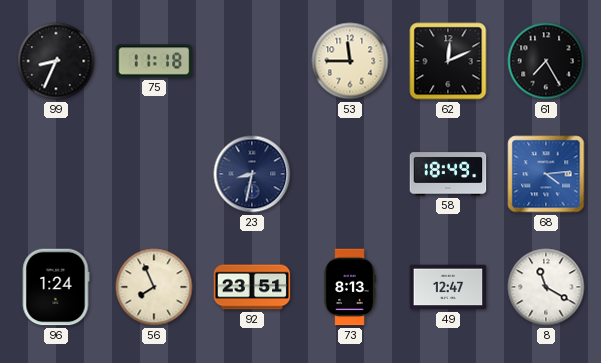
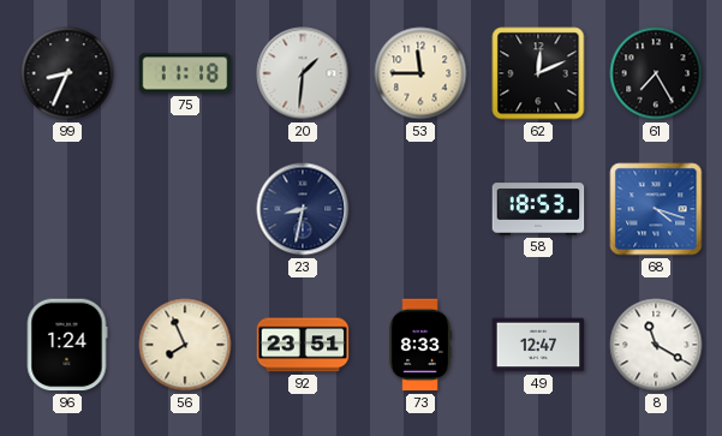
20: none -> 1:31
58: 18:49 -> 18:53
68: 4:14 -> 4:18
73: 8:13 -> 8:33
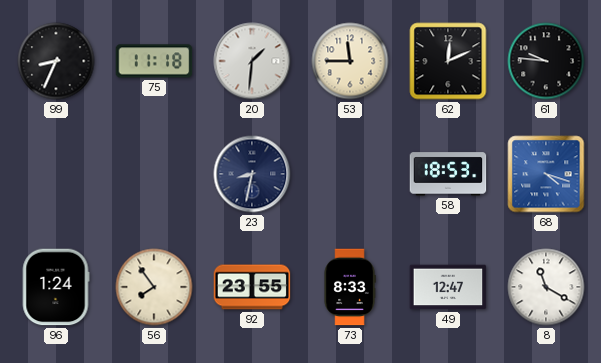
61: 7:25 -> 9:46
56: 7:56 -> 7:54
92: 23:51 -> 23:55
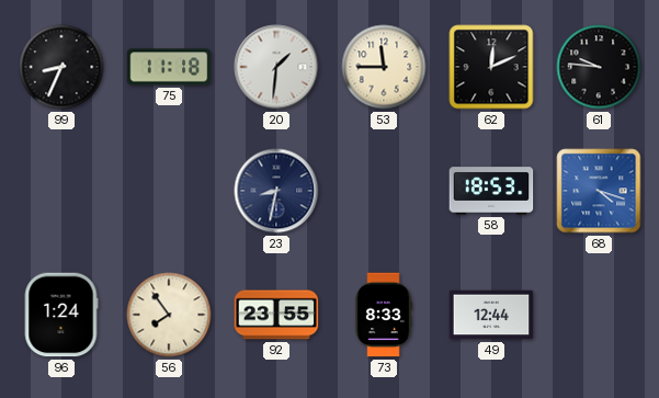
49: 12:47 -> 12:44
8: 11:20 -> none
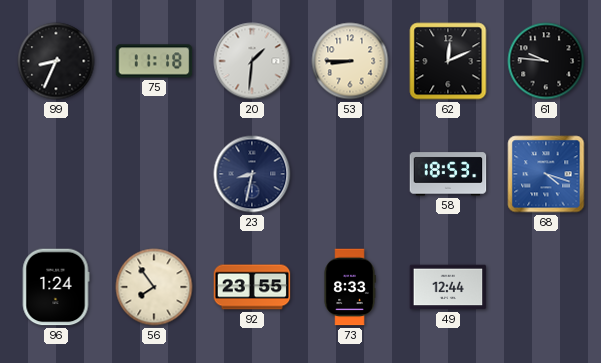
53: 11:45 -> 8:45
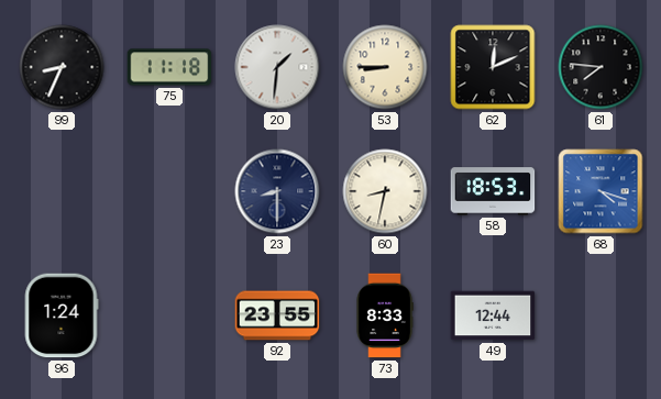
61: 9:46 -> 7:46
23: 8:32 -> 8:30
60: none -> 8:32
56: 7:54 -> none
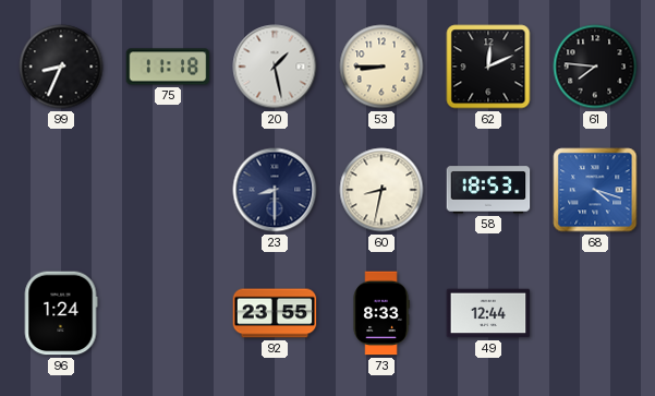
20: 1:31 -> 1:28
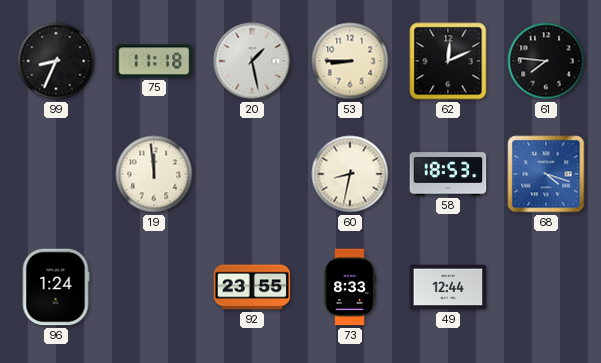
19: none -> 11:59
23: 8:30 -> none
